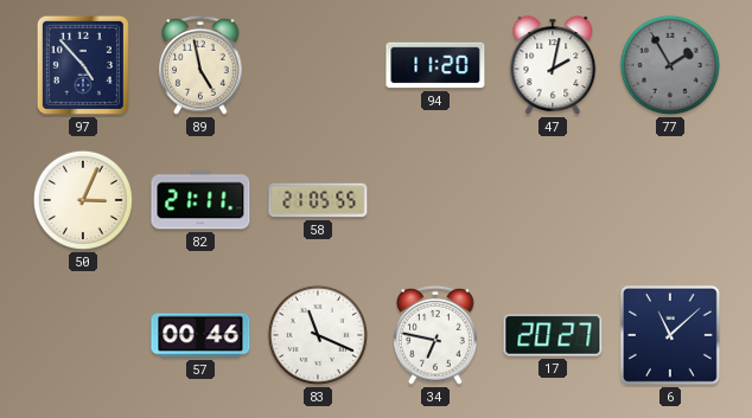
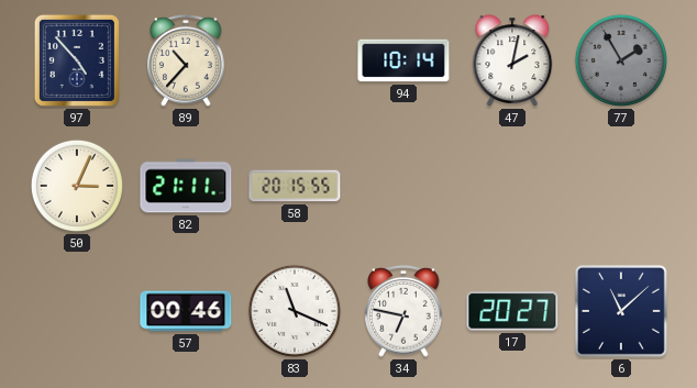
89: 4:58 -> 10:37
94: 11:20 -> 10:14
58: 21:05 -> 20:15
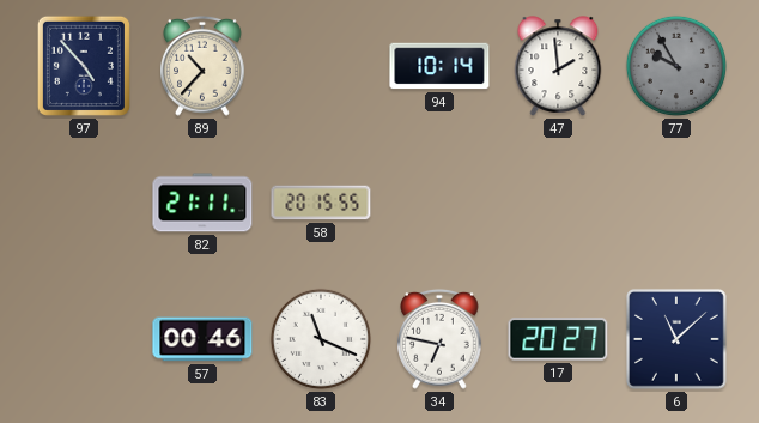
47: 2:02 -> 1:59
77: 1:55 -> 9:55
50: 3:04 -> none
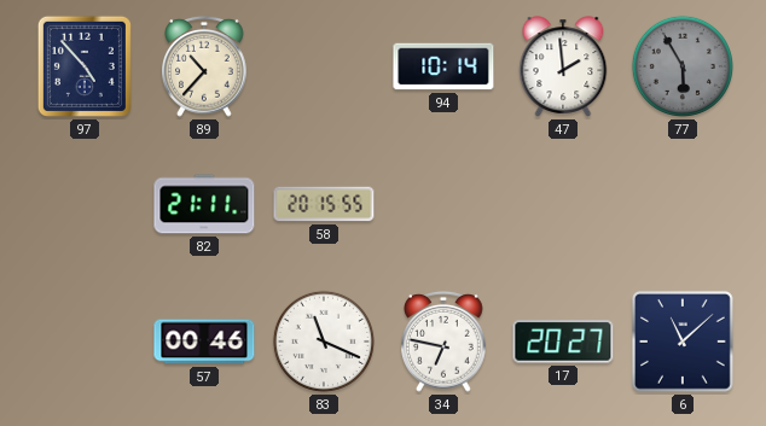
77: 9:55 -> 5:55
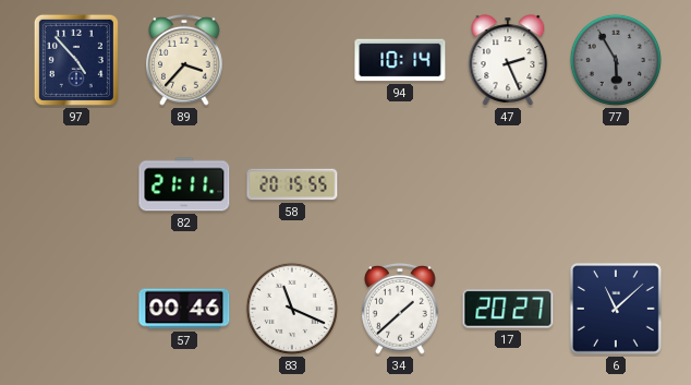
89: 10:37 -> 3:37
47: 1:59 -> 2:26
34: 6:47 -> 1:38
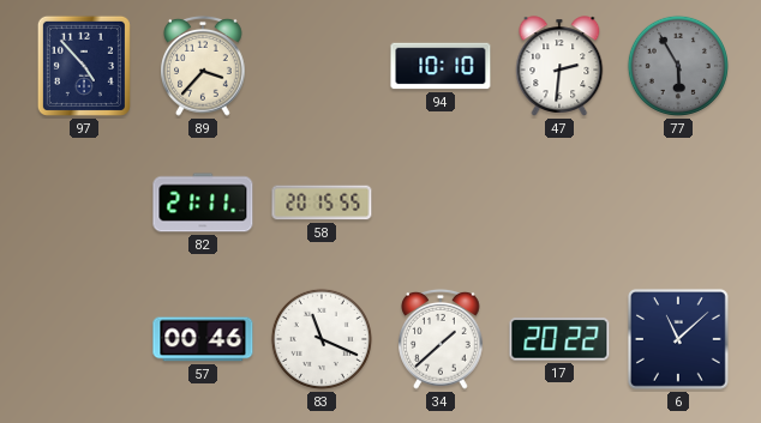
94: 10:14 -> 10:10
47: 2:26 -> 2:31
17: 20:27 -> 20:22
